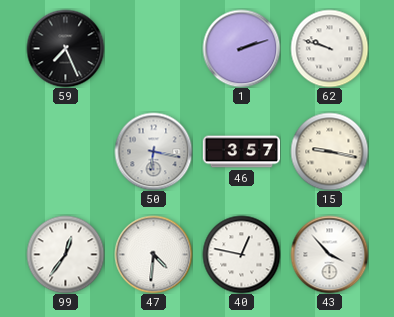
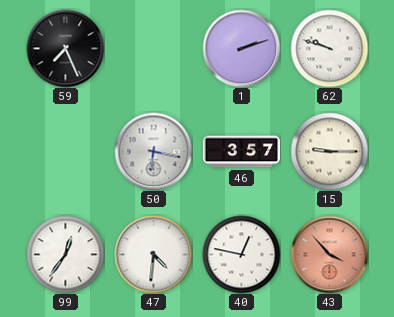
15: 9:17 -> 9:15
43 dial: white -> salmon
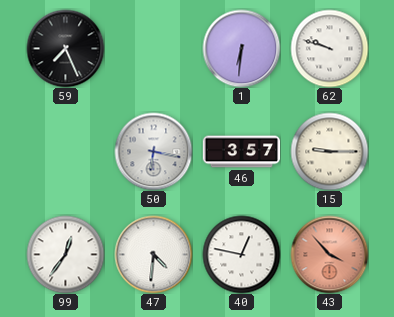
1: 2:12 -> 6:31
